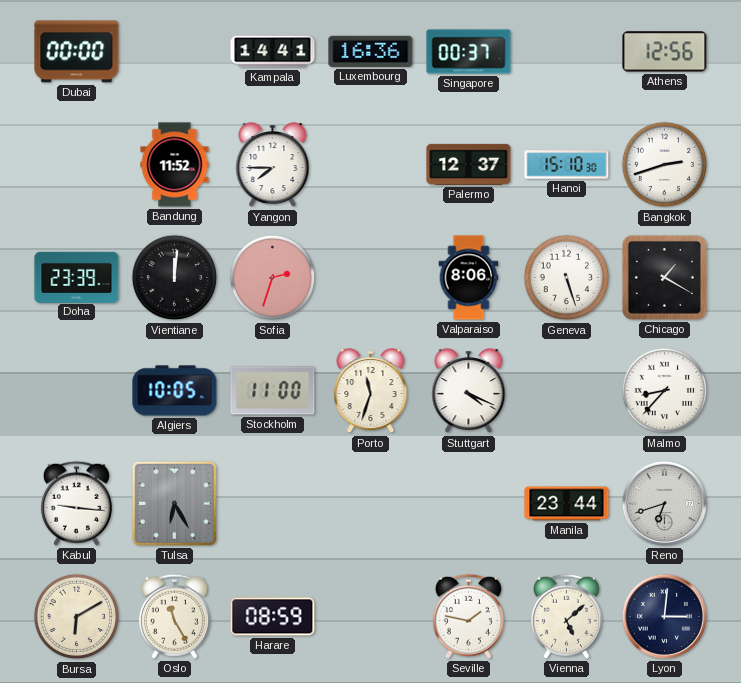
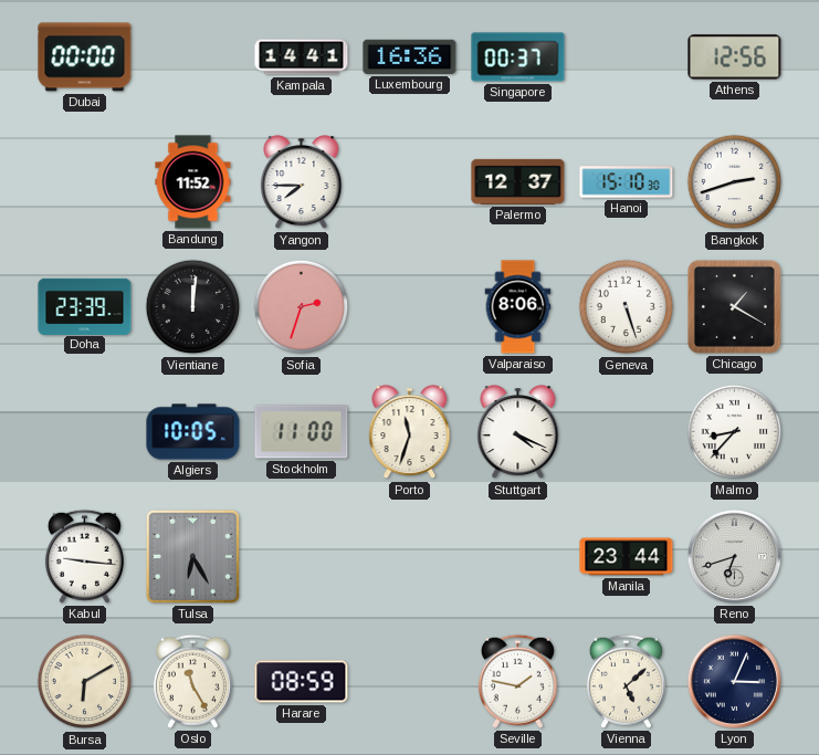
Lyon: 3:01 -> 3:04
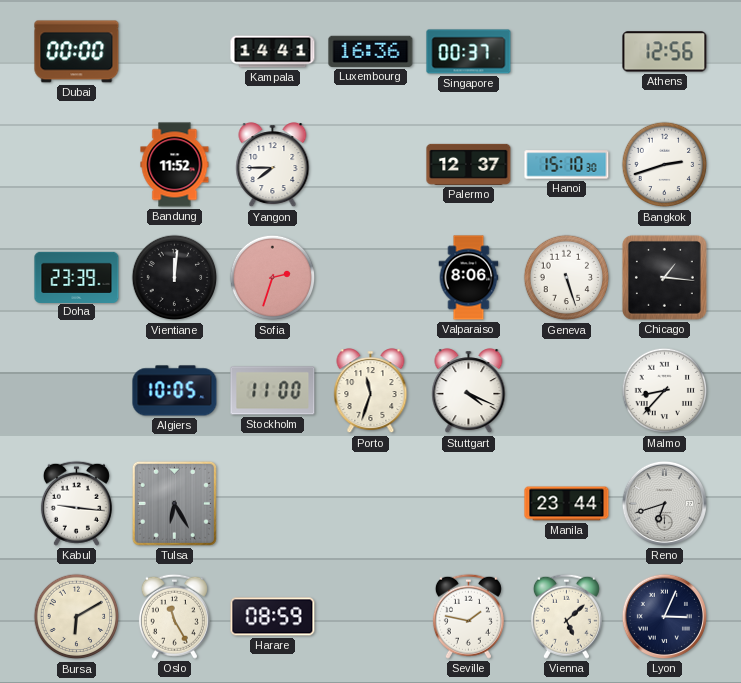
Chicago: 1:20 -> 1:16
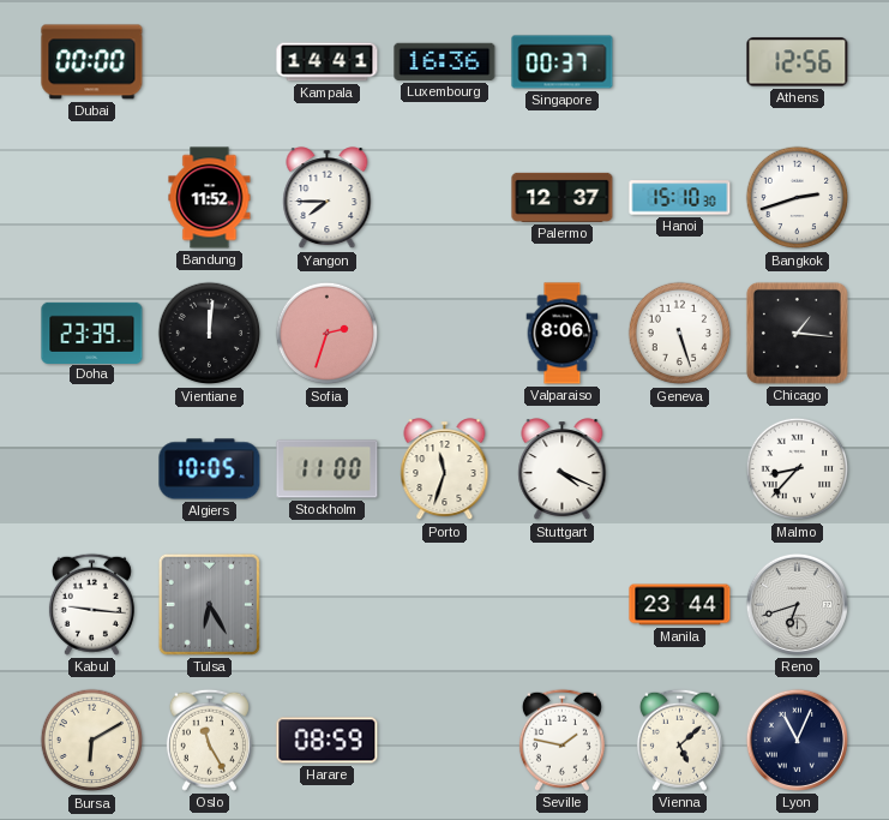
Lyon: 3:04 -> 11:04
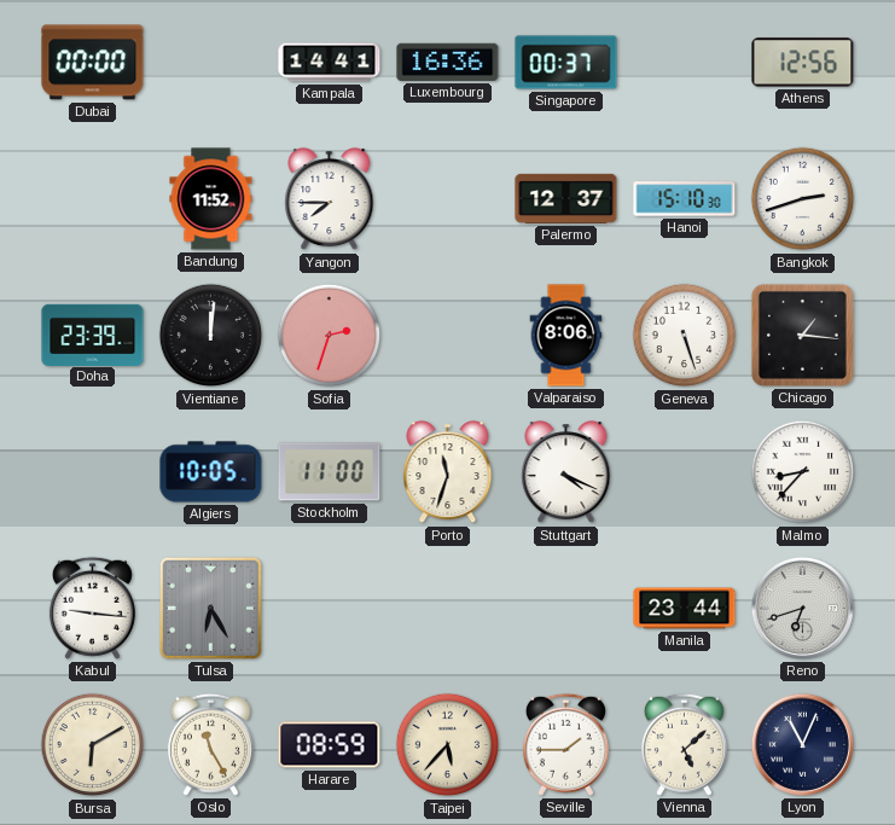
Taipei: none -> 5:37
Seville: 1:47 -> 1:45
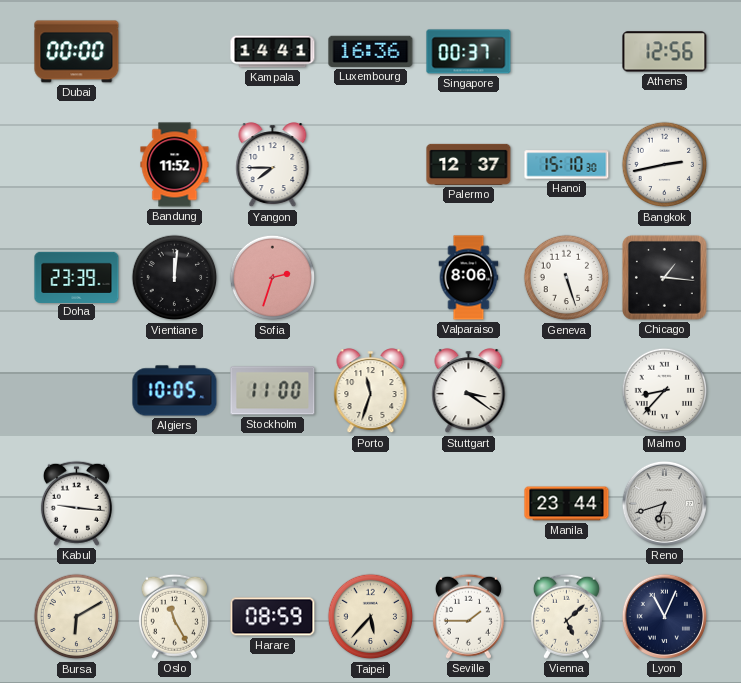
Bangkok: 2:42 -> 2:43
Stuttgart: 4:19 -> 3:21
Tulsa: 6:25 -> none
